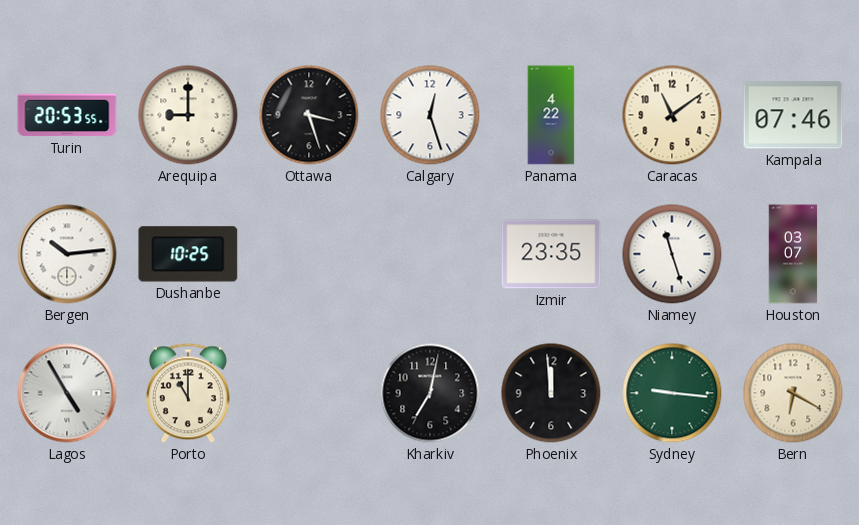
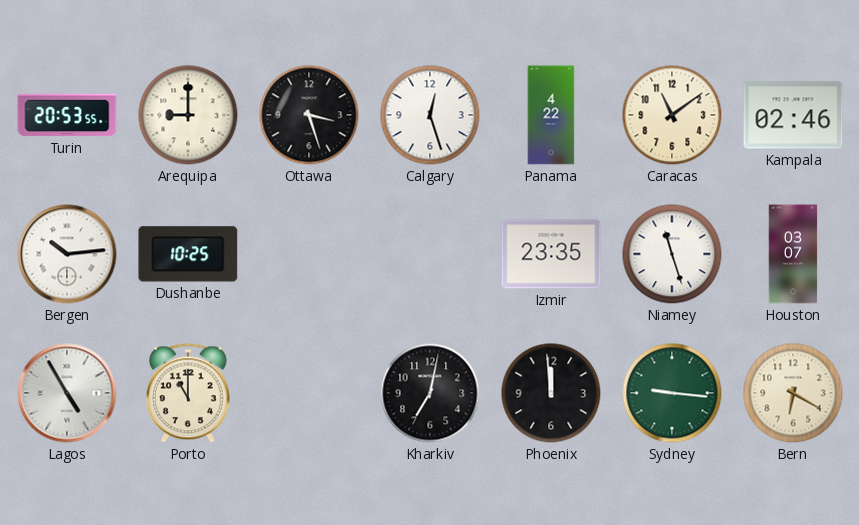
Kampala: 07:46 -> 02:46
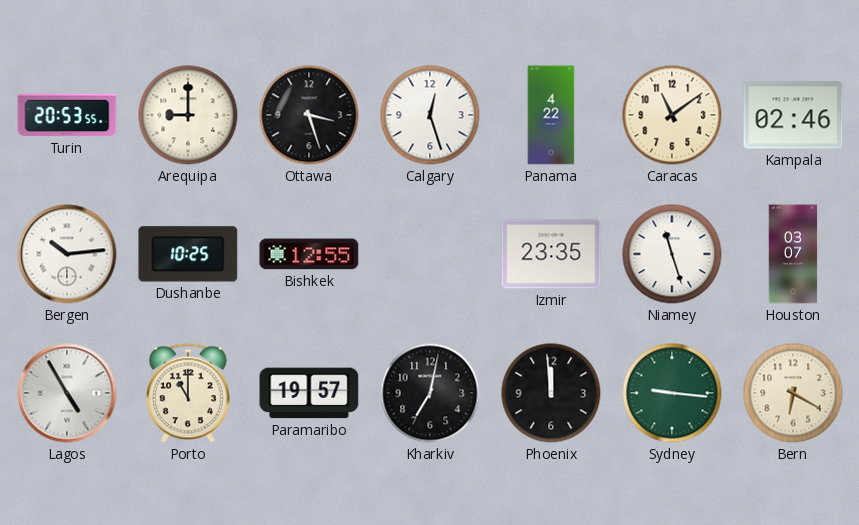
Bishkek: none -> 12:55
Paramaribo: none -> 19:57
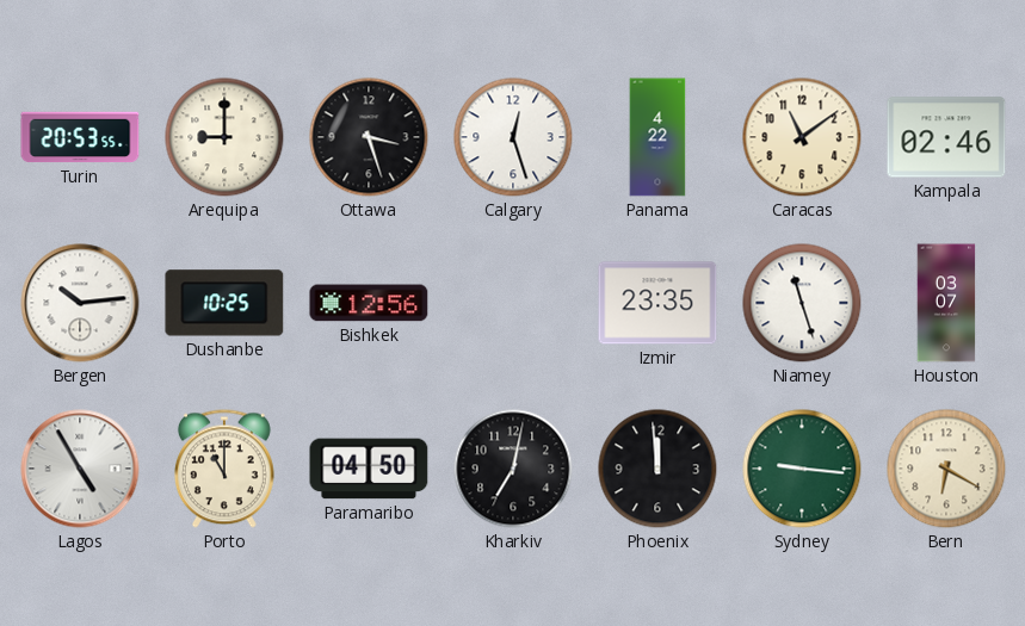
Bishkek: 12:55 -> 12:56
Paramaribo: 19:57 -> 04:50
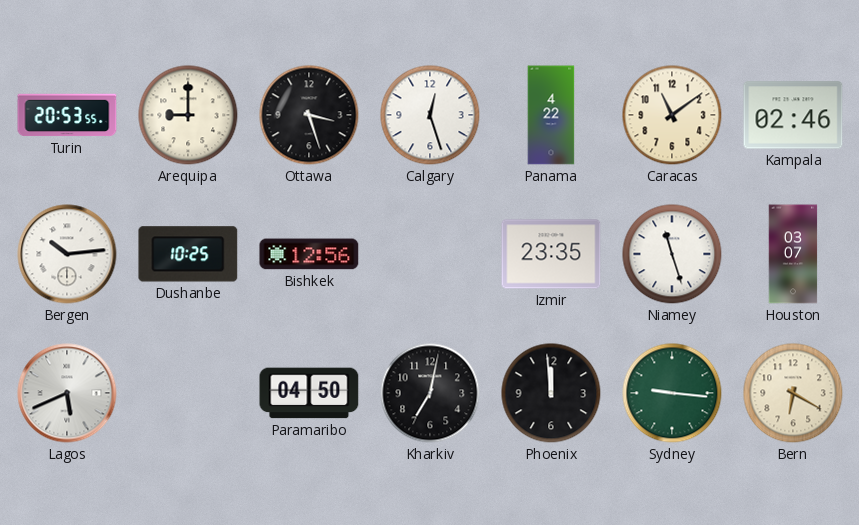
Lagos: 4:55 -> 5:41
Porto: 11:00 -> none
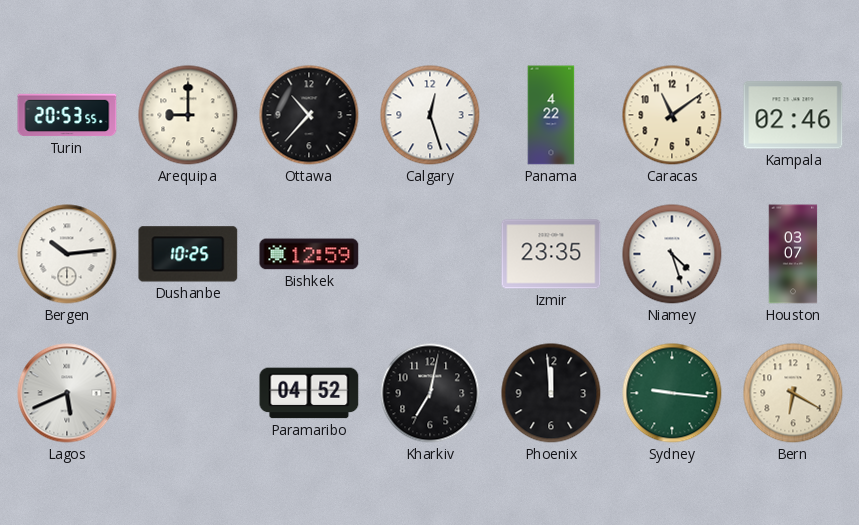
Ottawa: 3:27 -> 10:37
Bishkek: 12:56 -> 12:59
Niamey: 11:27 -> 4:27
Paramaribo: 04:50 -> 04:52
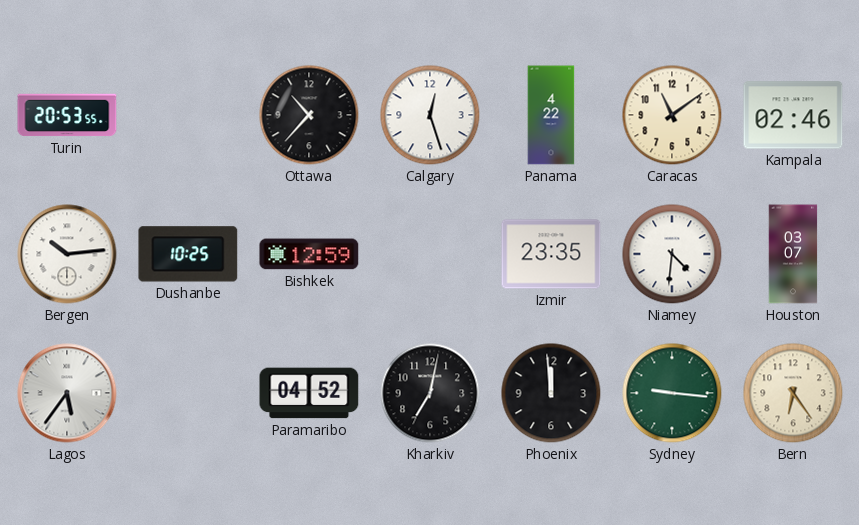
Arequipa: 9:00 -> none
Niamey: 4:27 -> 4:31
Lagos: 5:41 -> 5:36
Bern: 6:20 -> 6:24
